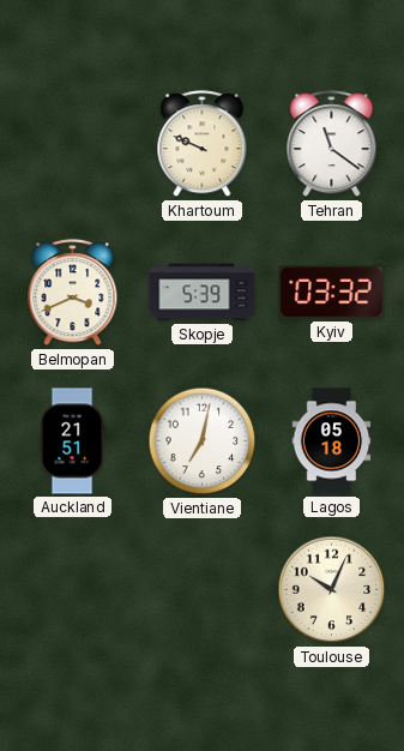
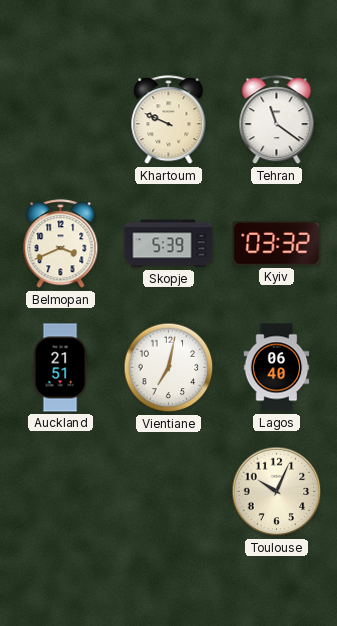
Lagos: 05:18 -> 06:40
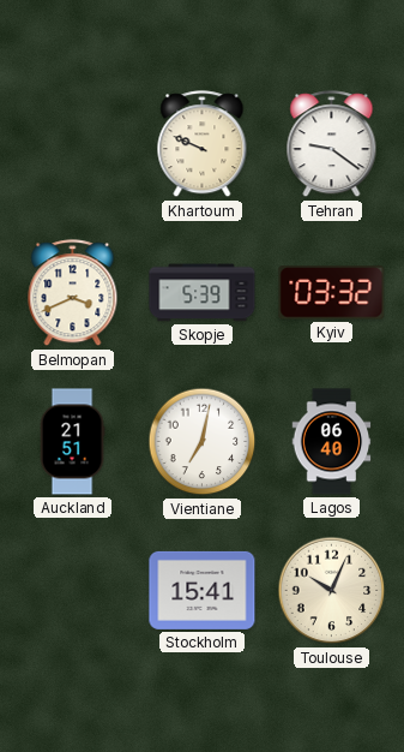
Tehran: 11:21 -> 9:21
Stockholm: none -> 15:41
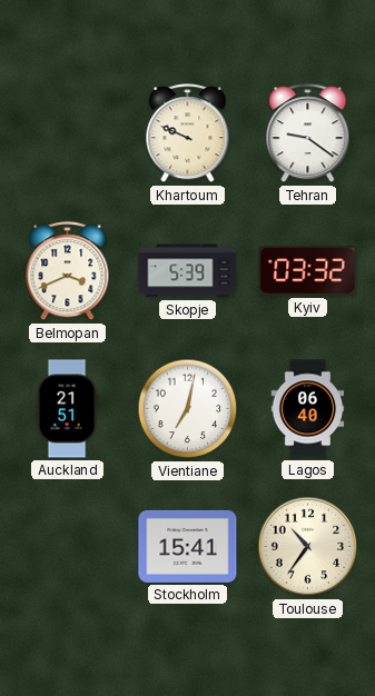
Toulouse: 10:04 -> 10:36
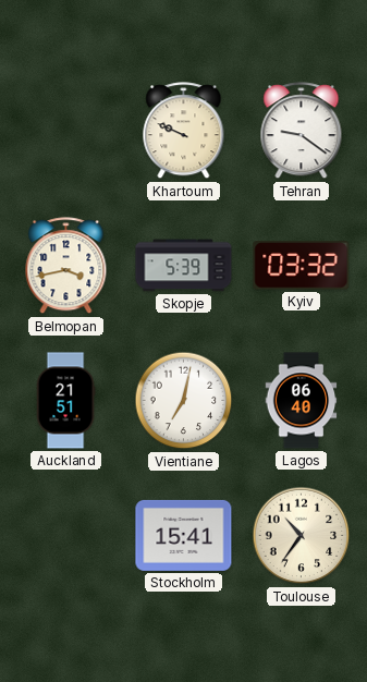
Belmopan: 3:41 -> 3:43
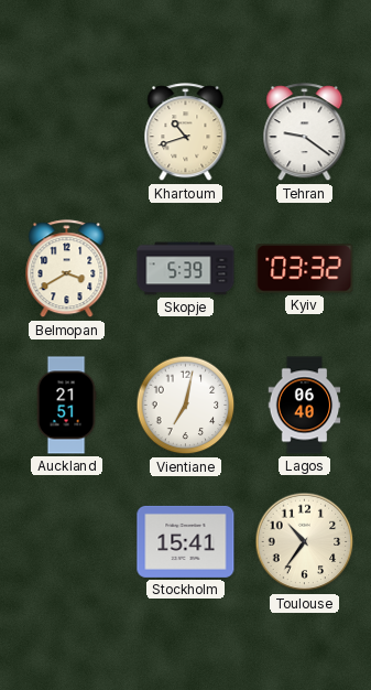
Khartoum: 9:49 -> 10:42
Belmopan: 3:43 -> 3:40
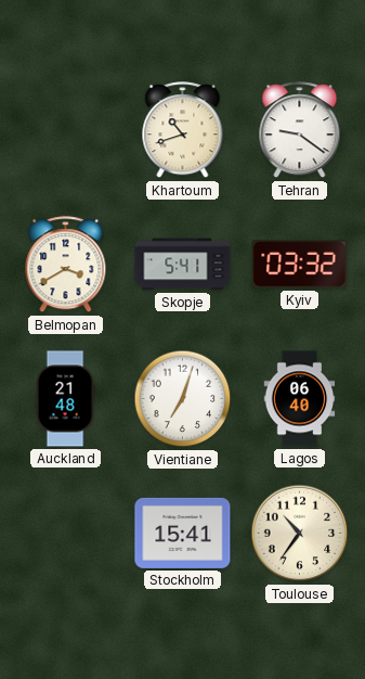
Skopje: 5:39 -> 5:41
Auckland: 21:51 -> 21:48
Vientiane: 7:02 -> 7:03
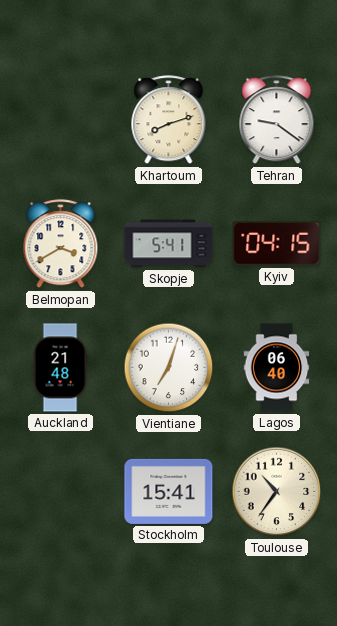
Khartoum: 10:42 -> 8:12
Kyiv: 03:32 -> 04:15
